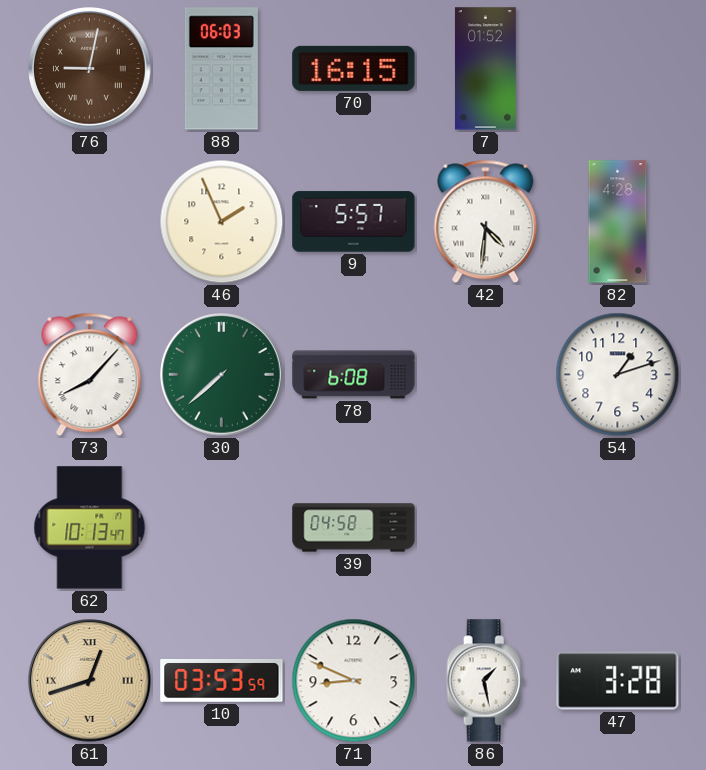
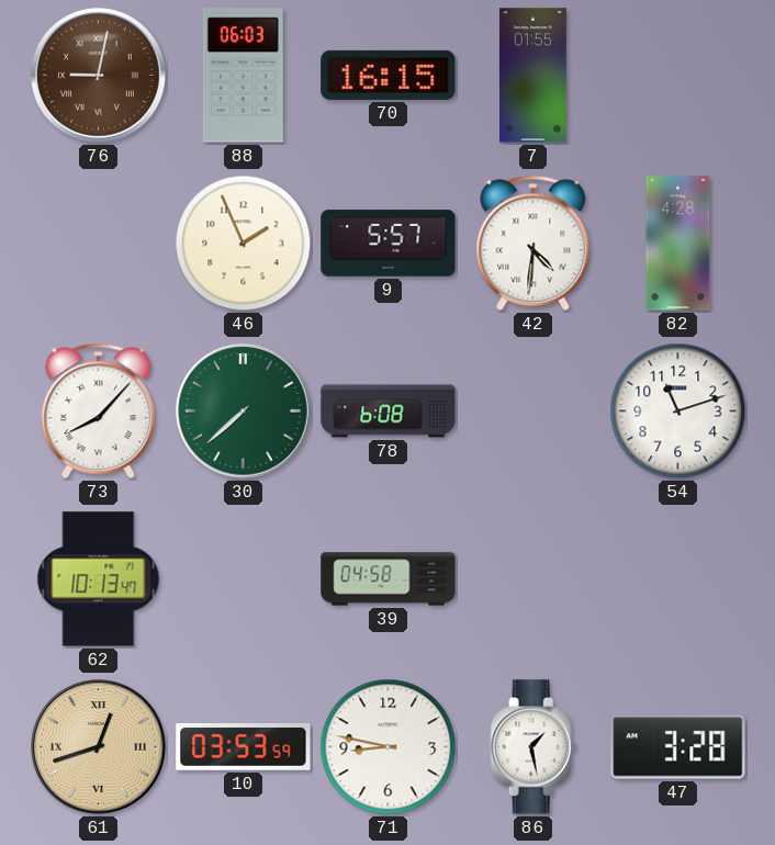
7: 01:52 -> 01:55
54: 1:12 -> 11:12
71: 8:49 -> 8:47
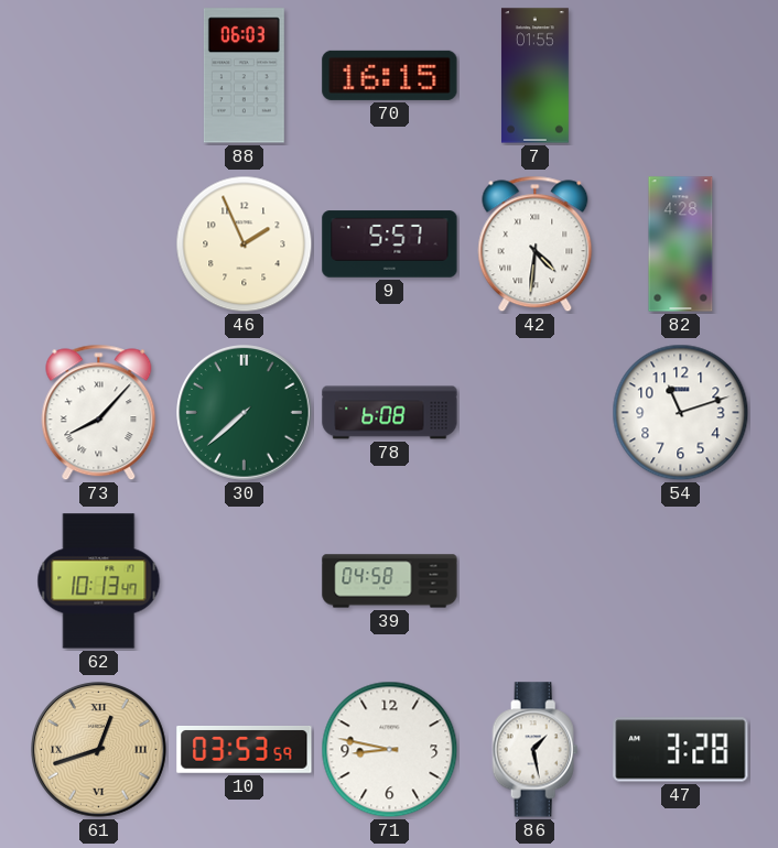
76: 9:02 -> none
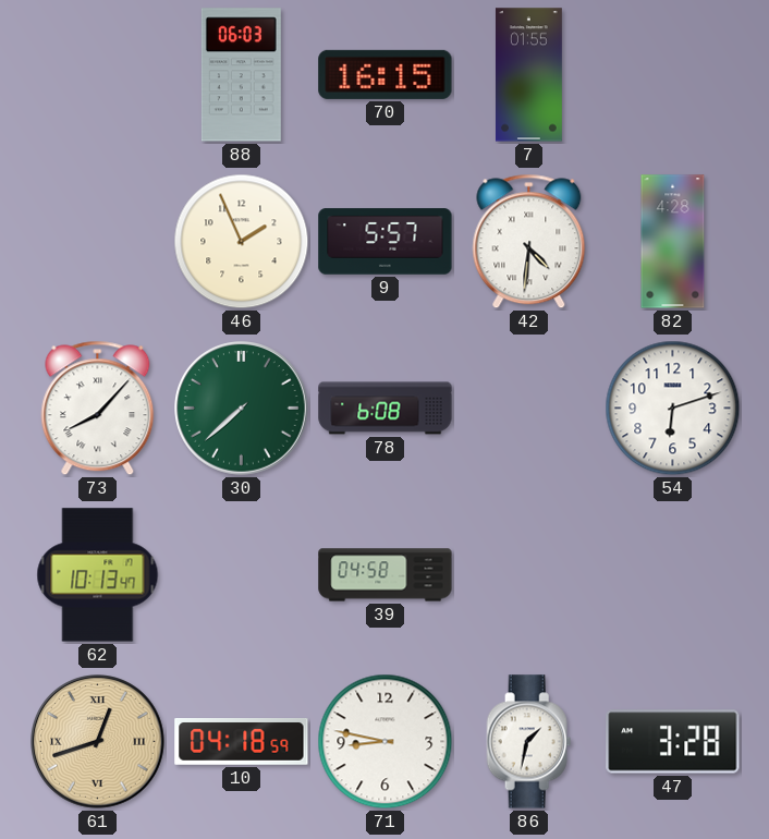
54: 11:12 -> 6:12
10: 03:53 -> 04:18
86: 1:28 -> 1:32
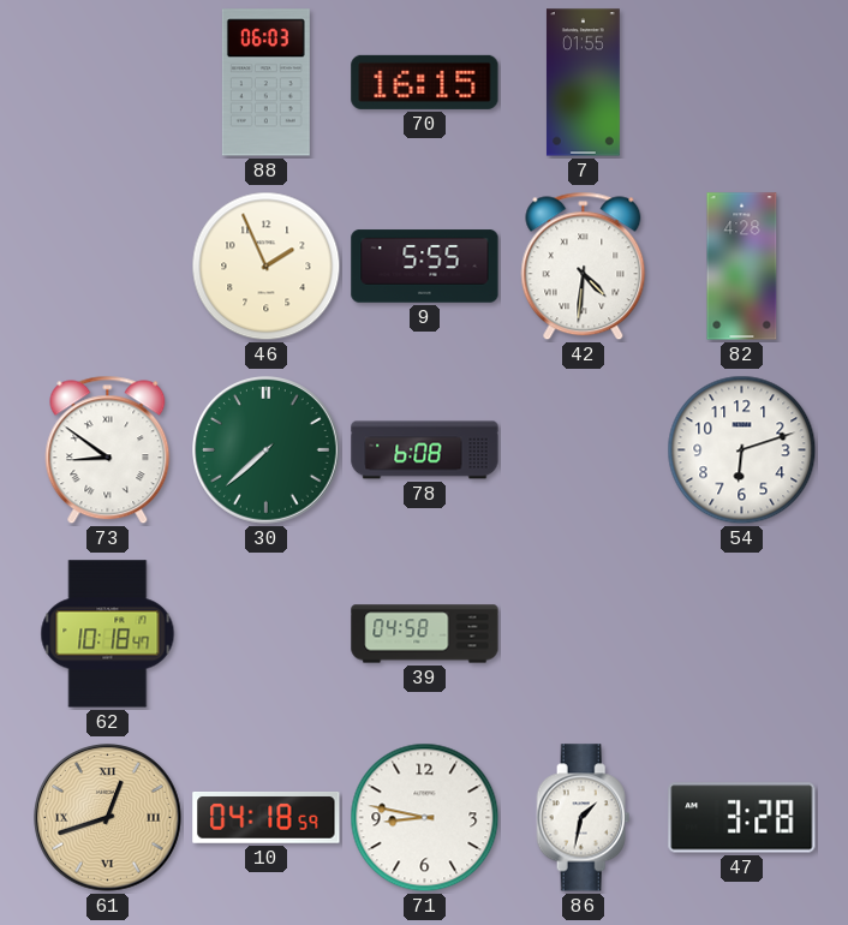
9: 5:57 -> 5:55
73: 8:07 -> 8:51
62: 10:13 -> 10:18
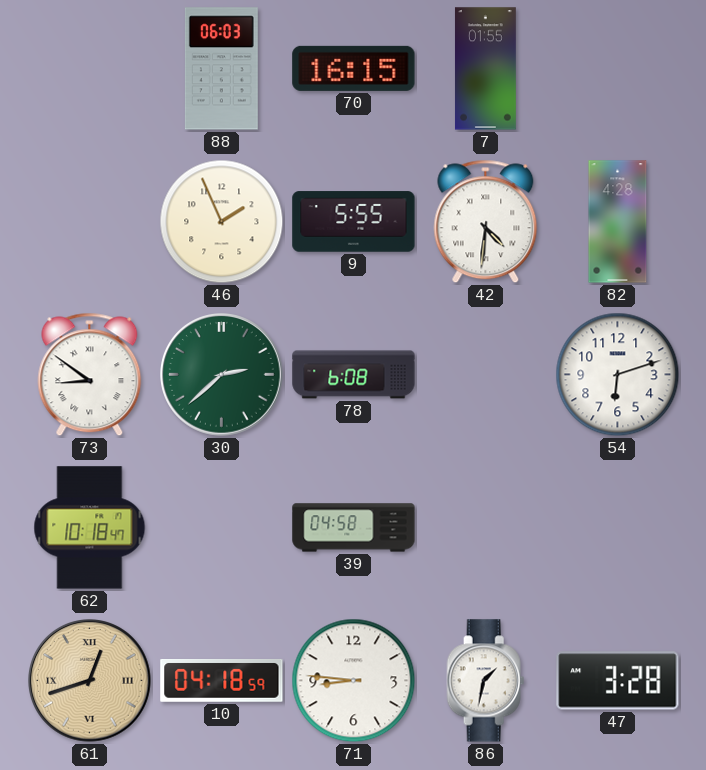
30: 7:38 -> 2:38
71: 8:47 -> 8:46
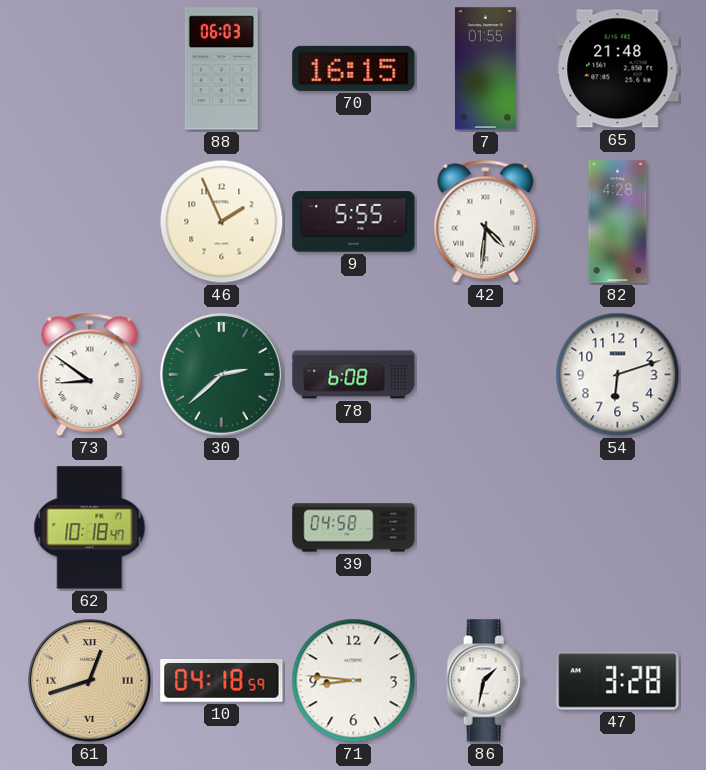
65: none -> 21:48
